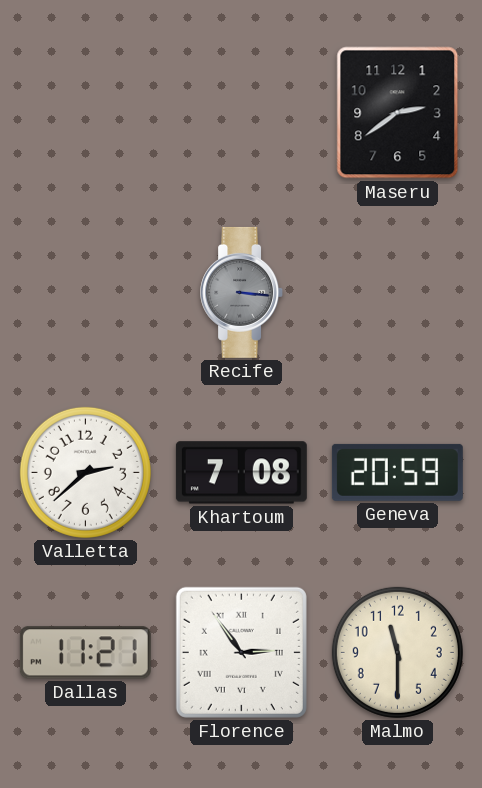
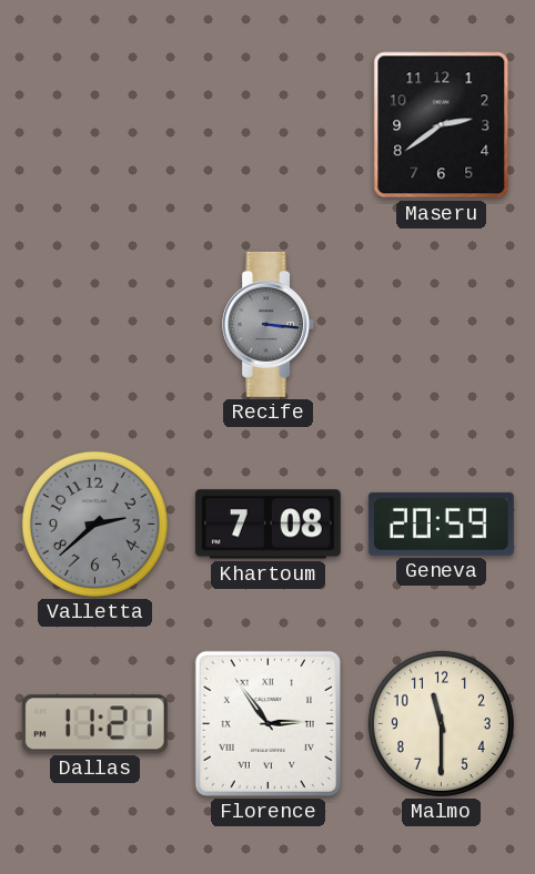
Valletta dial: white -> grey
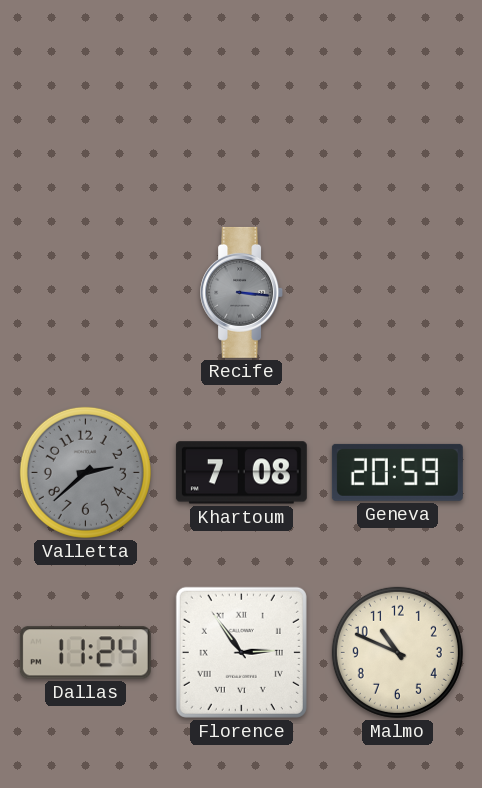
Maseru: 2:39 -> none
Dallas: 11:21 -> 11:24
Malmo: 11:30 -> 10:49
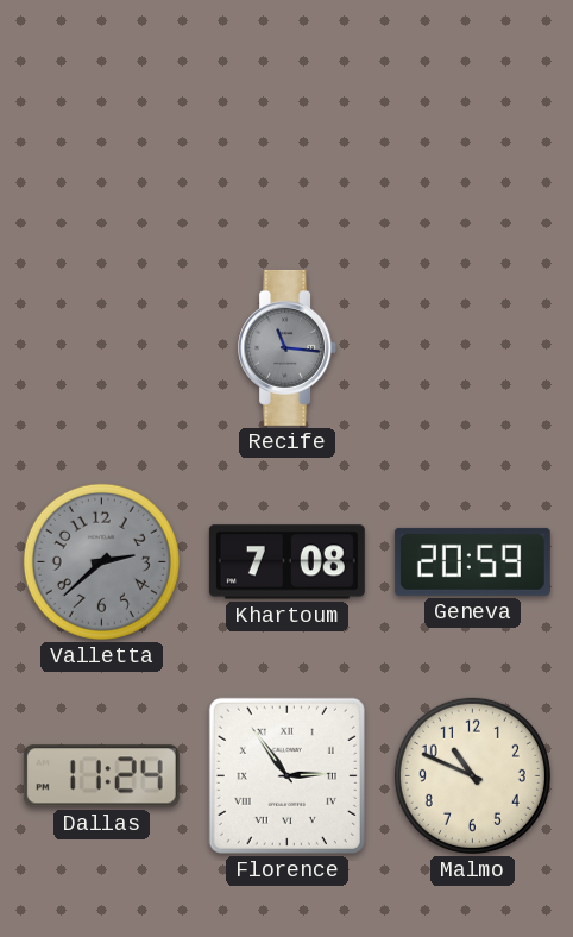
Recife: 3:16 -> 11:16
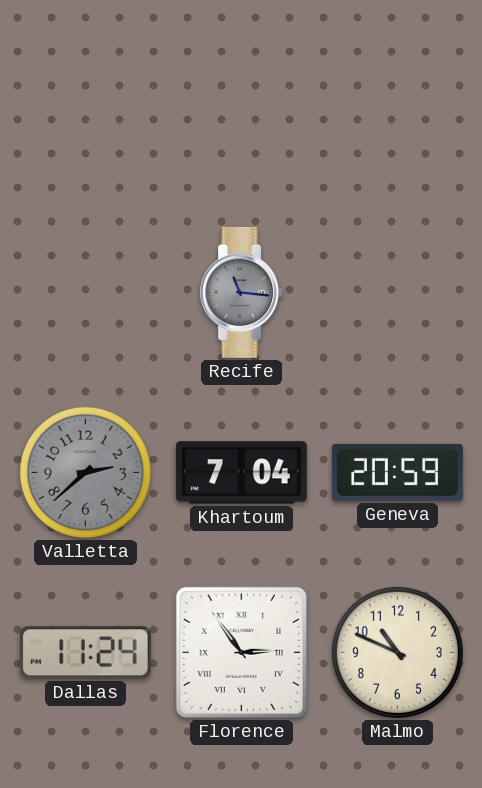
Khartoum: 7:08 -> 7:04
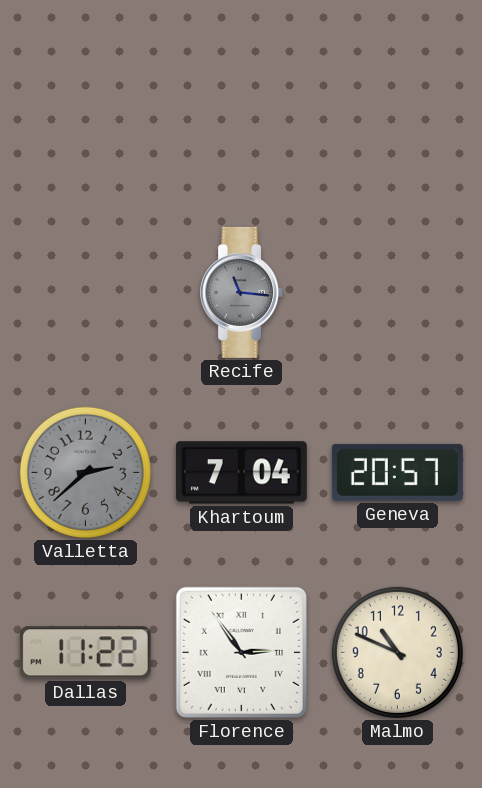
Geneva: 20:59 -> 20:57
Dallas: 11:24 -> 11:22
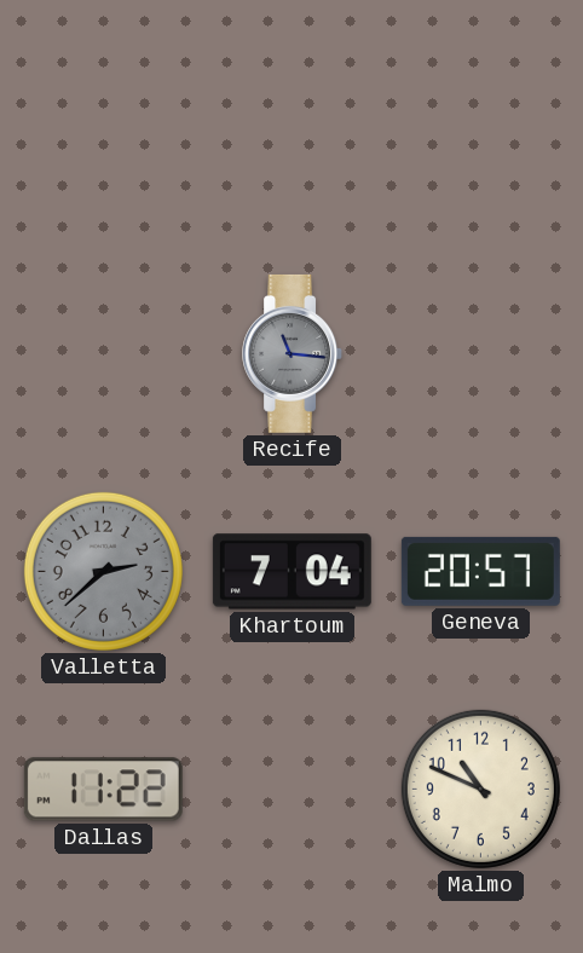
Florence: 2:54 -> none
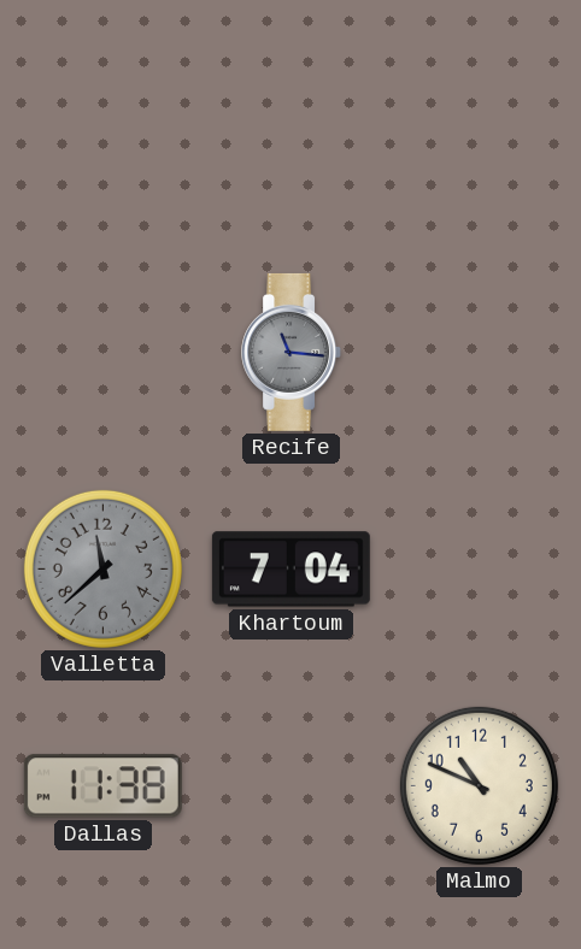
Valletta: 2:38 -> 11:38
Geneva: 20:57 -> none
Dallas: 11:22 -> 11:38
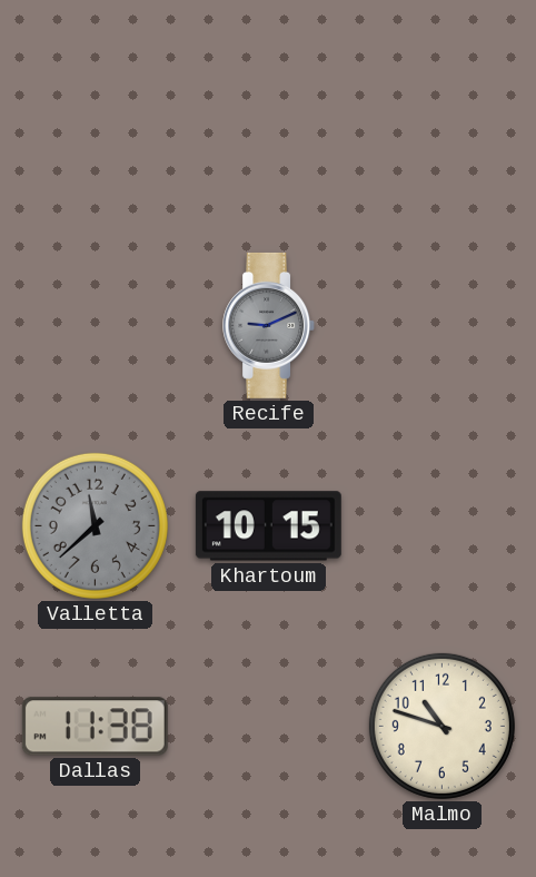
Recife: 11:16 -> 9:11
Khartoum: 7:04 -> 10:15
Malmo: 10:49 -> 10:48
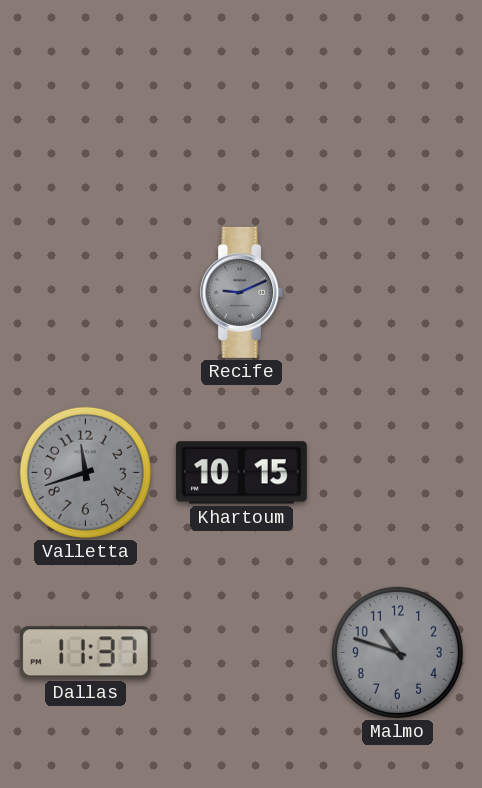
Valletta: 11:38 -> 11:42
Dallas: 11:38 -> 11:37
Malmo dial: cream -> grey
